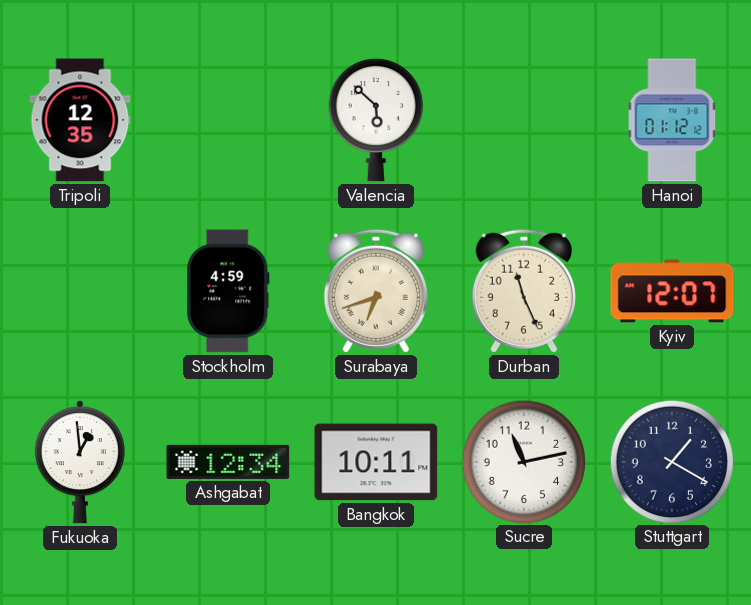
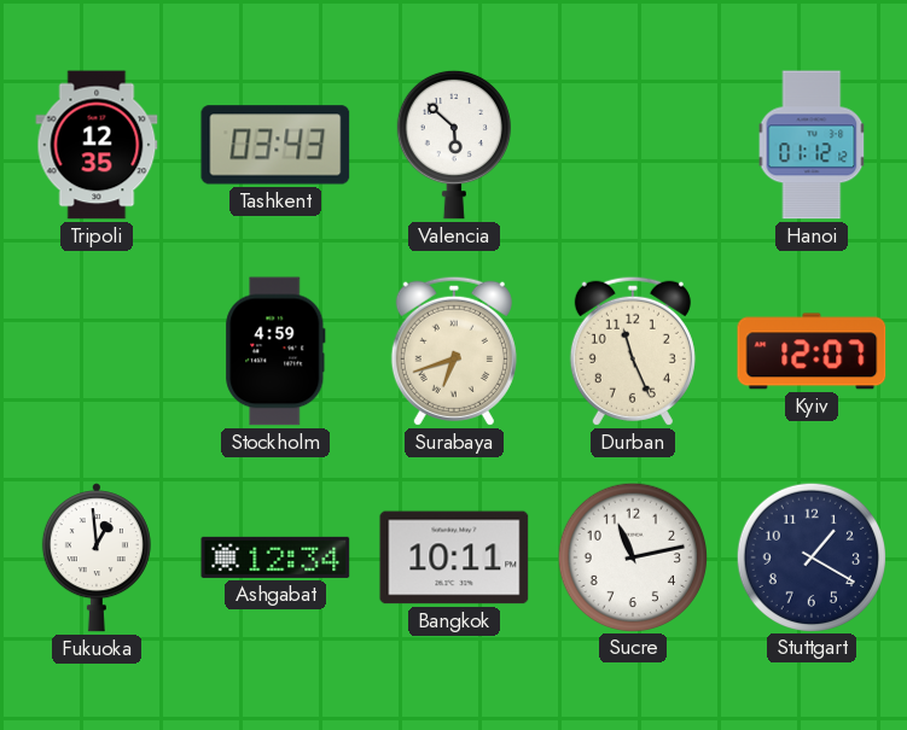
Tashkent: none -> 03:43
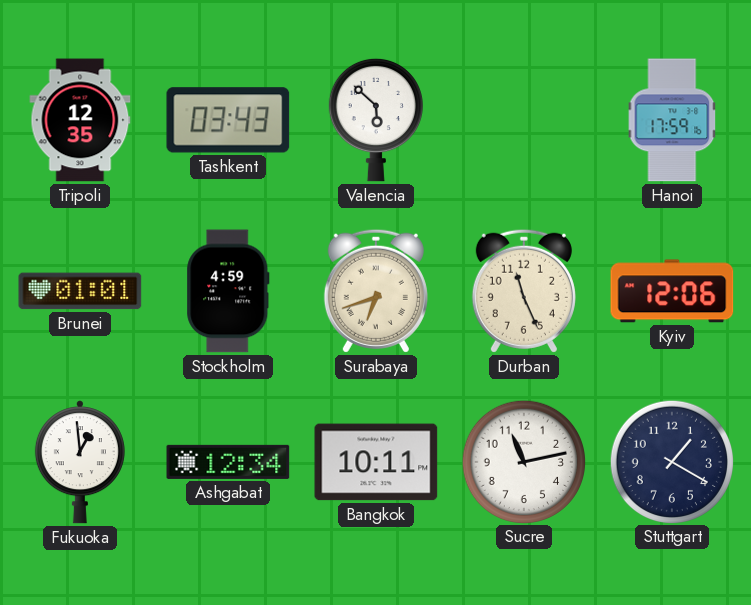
Hanoi: 01:12 -> 17:59
Brunei: none -> 01:01
Kyiv: 12:07 -> 12:06
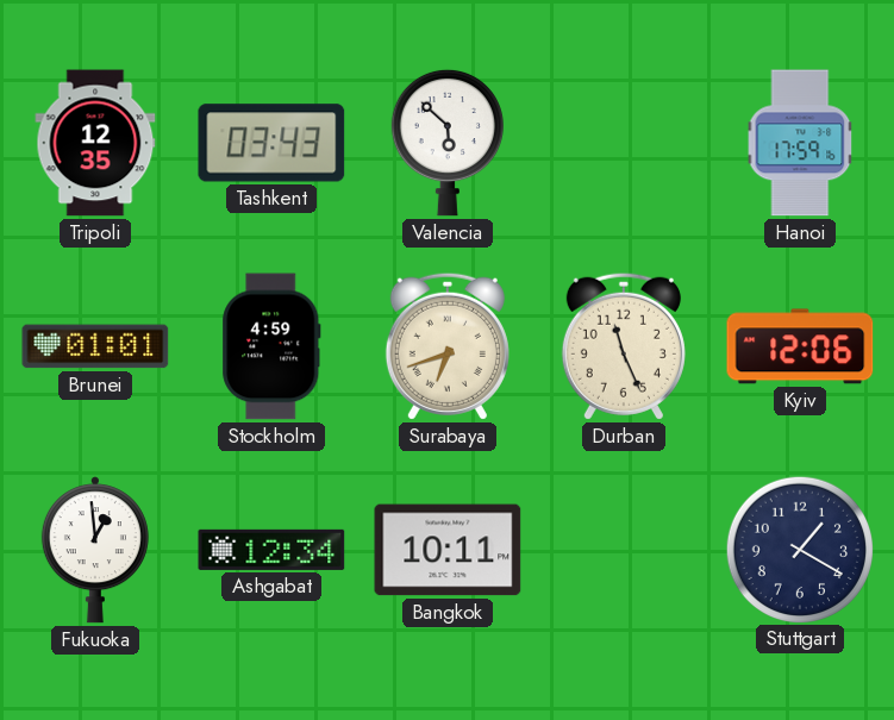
Sucre: 11:13 -> none
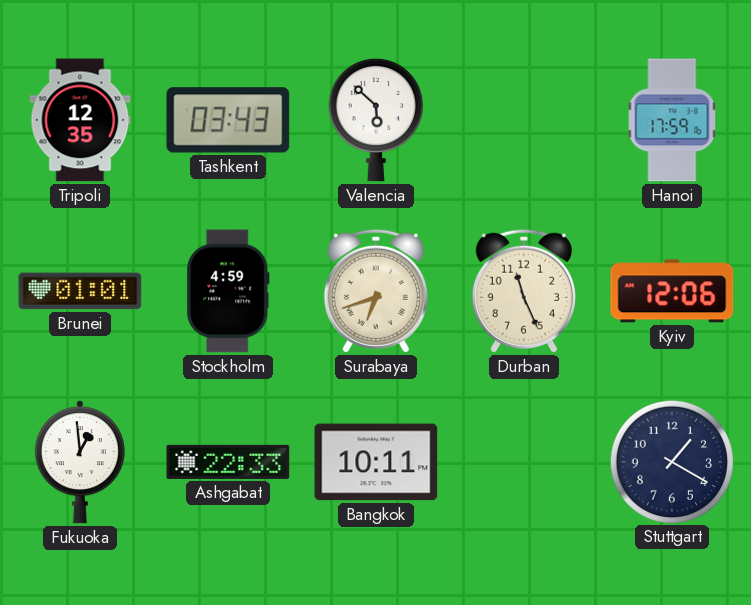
Ashgabat: 12:34 -> 22:33
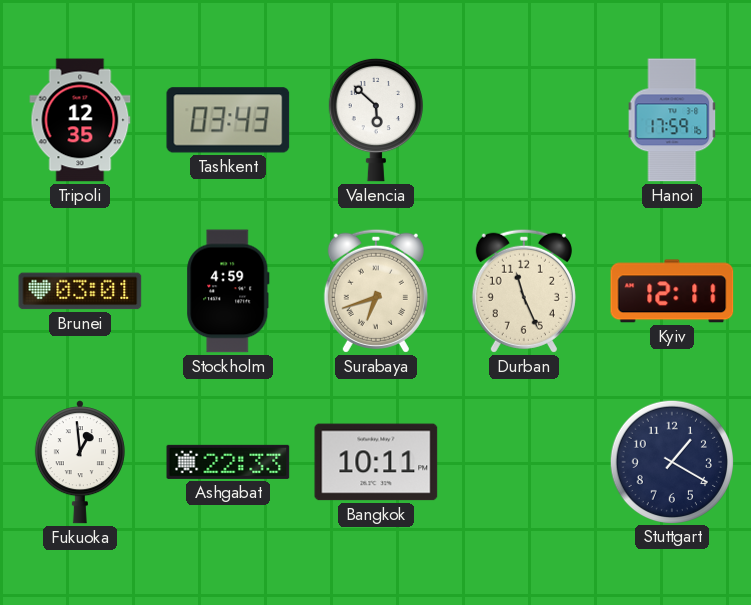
Brunei: 01:01 -> 03:01
Kyiv: 12:06 -> 12:11
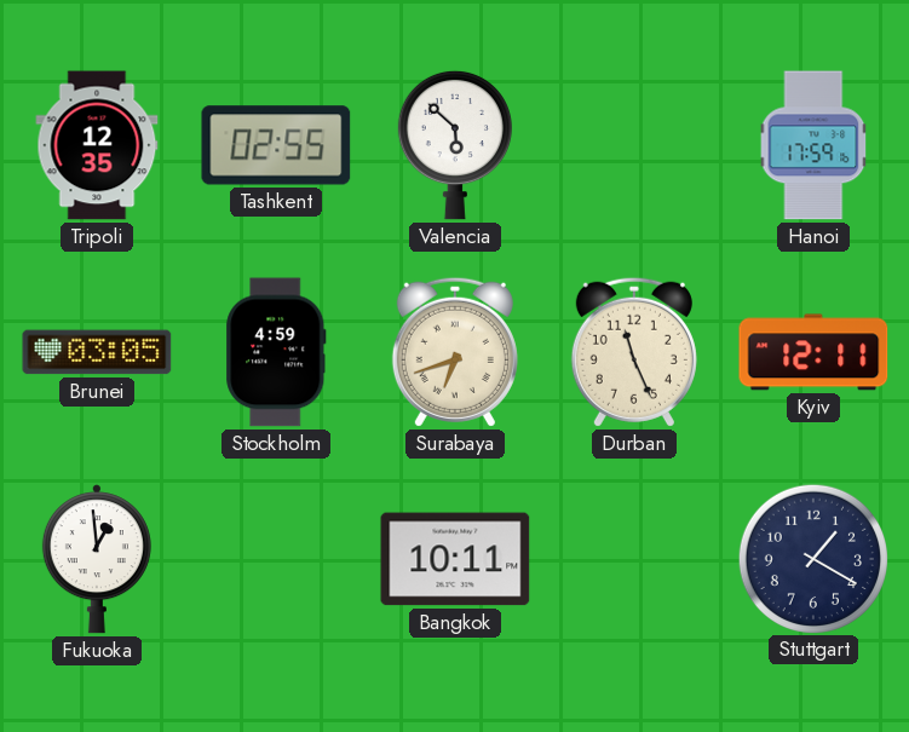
Tashkent: 03:43 -> 02:55
Brunei: 03:01 -> 03:05
Ashgabat: 22:33 -> none
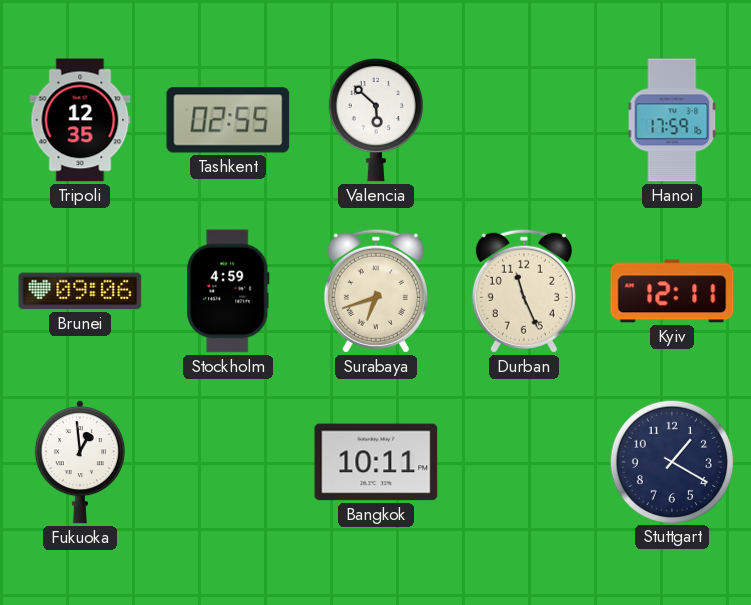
Brunei: 03:05 -> 09:06
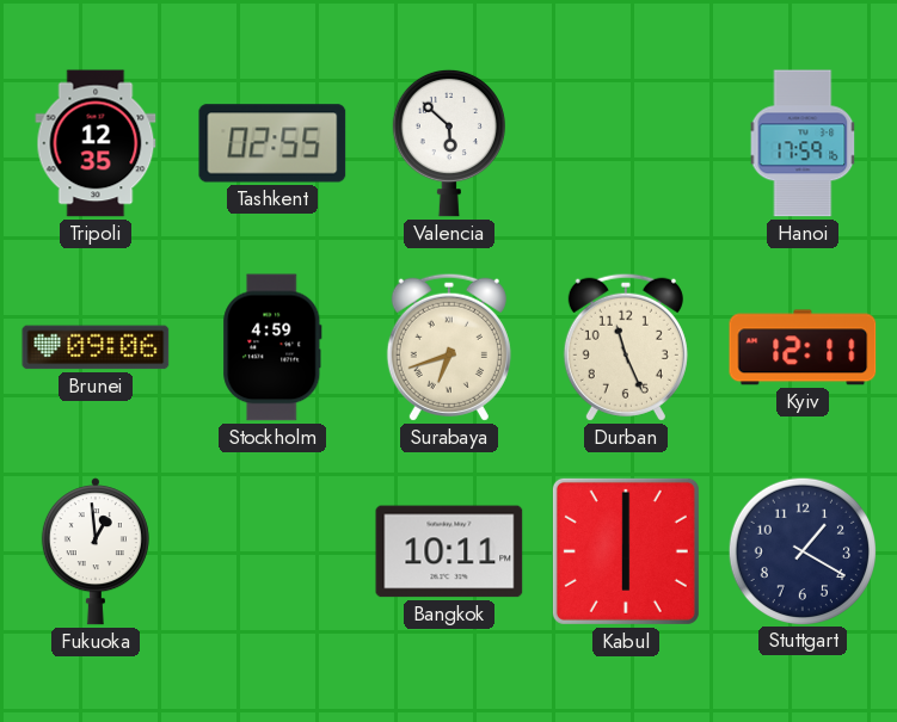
Kabul: none -> 6:00
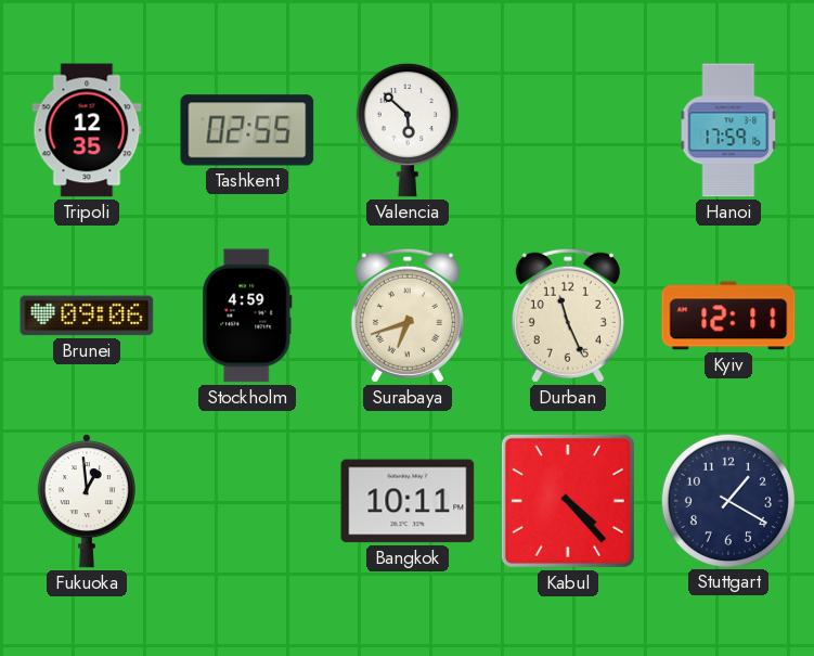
Kabul: 6:00 -> 4:23
